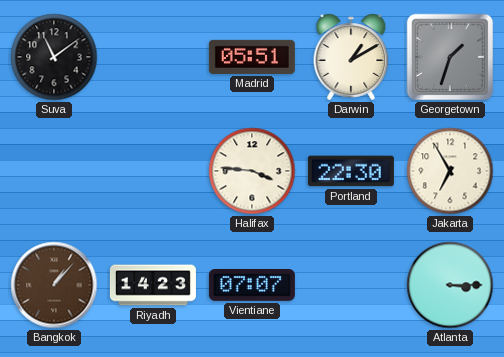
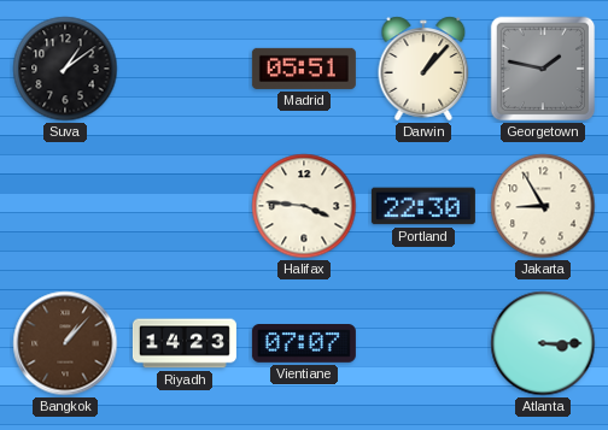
Suva: 11:09 -> 1:09
Darwin: 1:10 -> 1:07
Georgetown: 1:33 -> 1:47
Jakarta: 6:55 -> 8:55
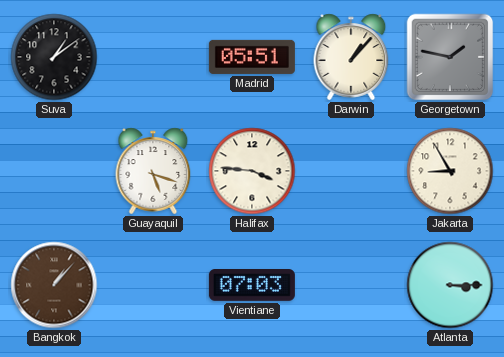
Guayaquil: none -> 5:18
Portland: 22:30 -> none
Riyadh: 14:23 -> none
Vientiane: 07:07 -> 07:03
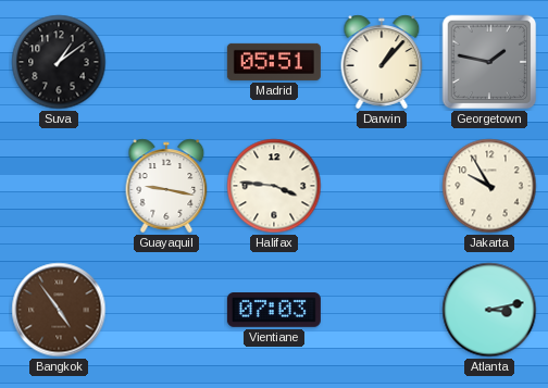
Guayaquil: 5:18 -> 9:17
Jakarta: 8:55 -> 9:55
Bangkok: 1:07 -> 4:54
Atlanta: 3:15 -> 3:13
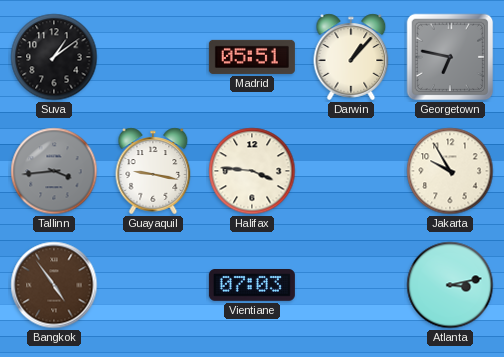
Georgetown: 1:47 -> 6:47
Tallinn: none -> 3:44
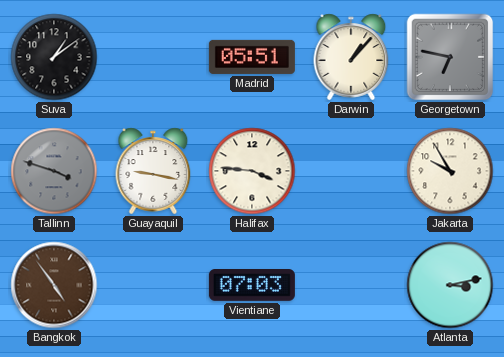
Tallinn: 3:44 -> 3:48
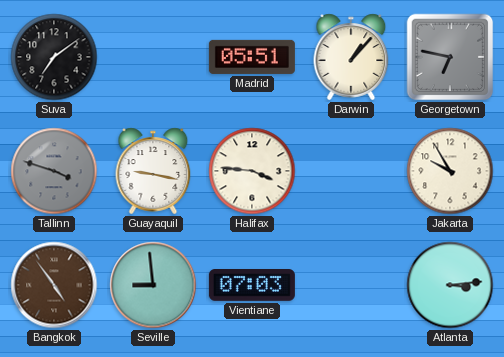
Suva: 1:09 -> 7:09
Seville: none -> 8:59
Atlanta: 3:13 -> 3:14
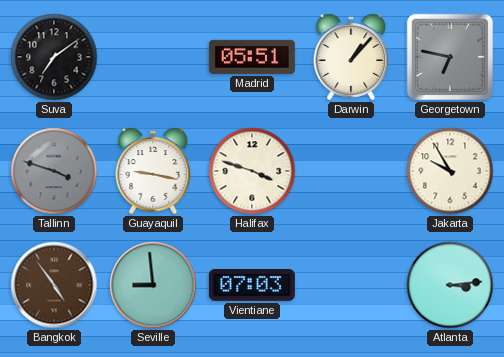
Halifax: 3:46 -> 3:48
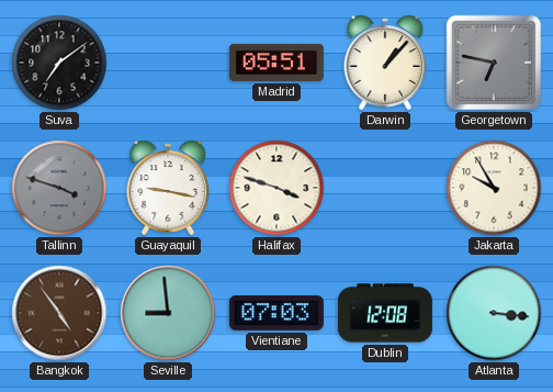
Dublin: none -> 12:08
Atlanta: 3:14 -> 3:16
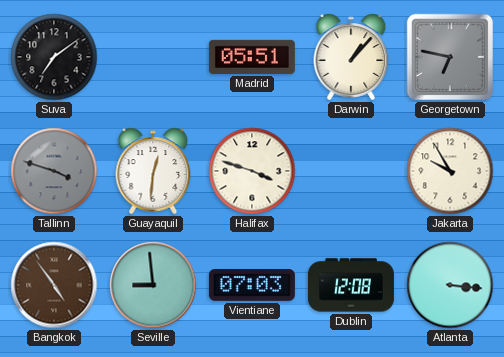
Guayaquil: 9:17 -> 12:31
